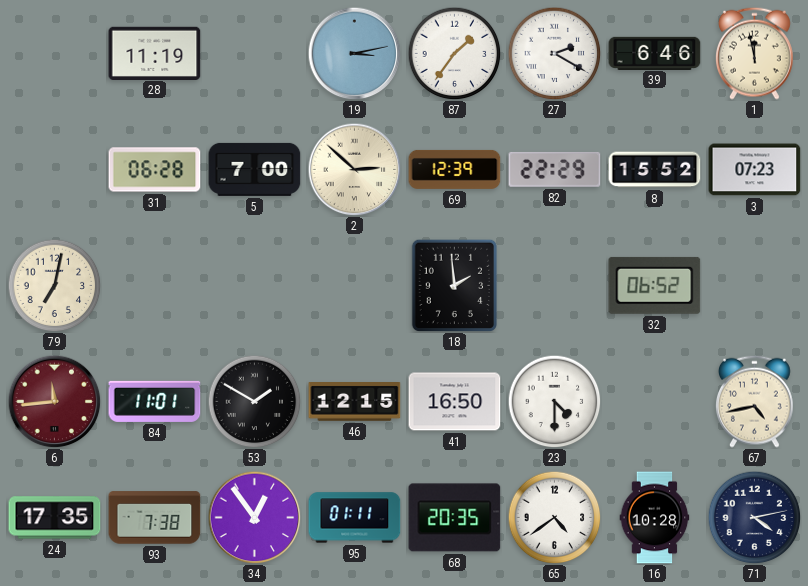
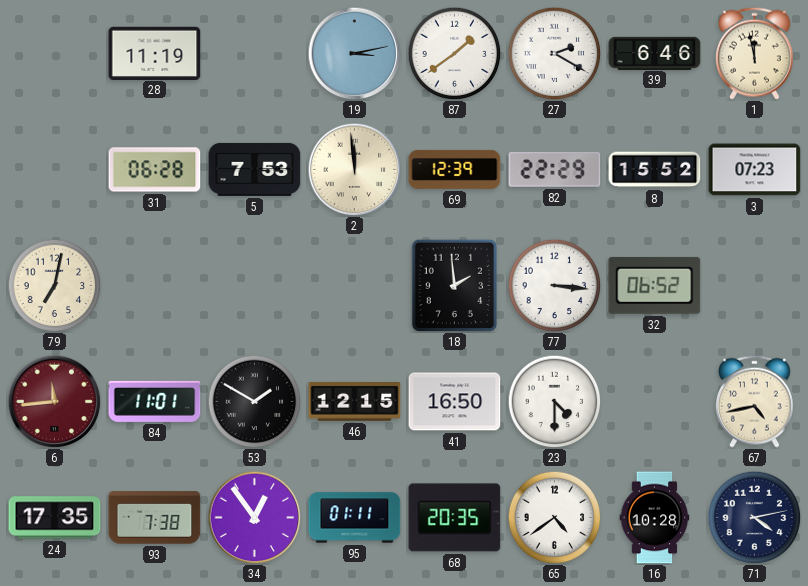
87: 1:36 -> 1:39
5: 7:00 -> 7:53
2: 2:52 -> 11:59
77: none -> 3:16
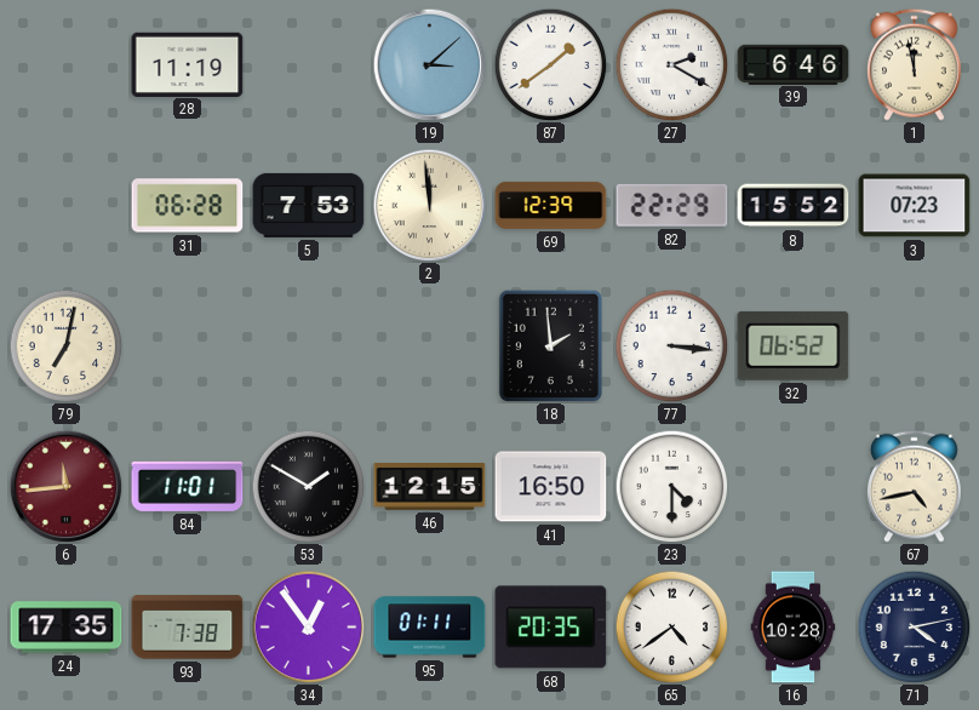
19: 3:13 -> 3:08
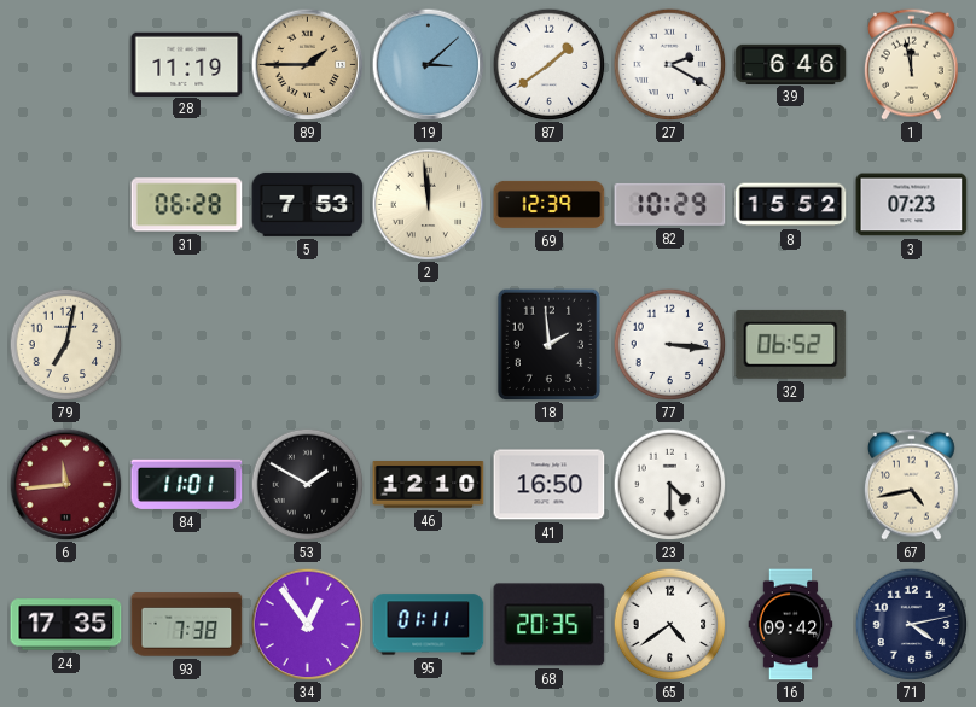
89: none -> 1:45
82: 22:29 -> 10:29
46: 12:15 -> 12:10
16: 10:28 -> 09:42
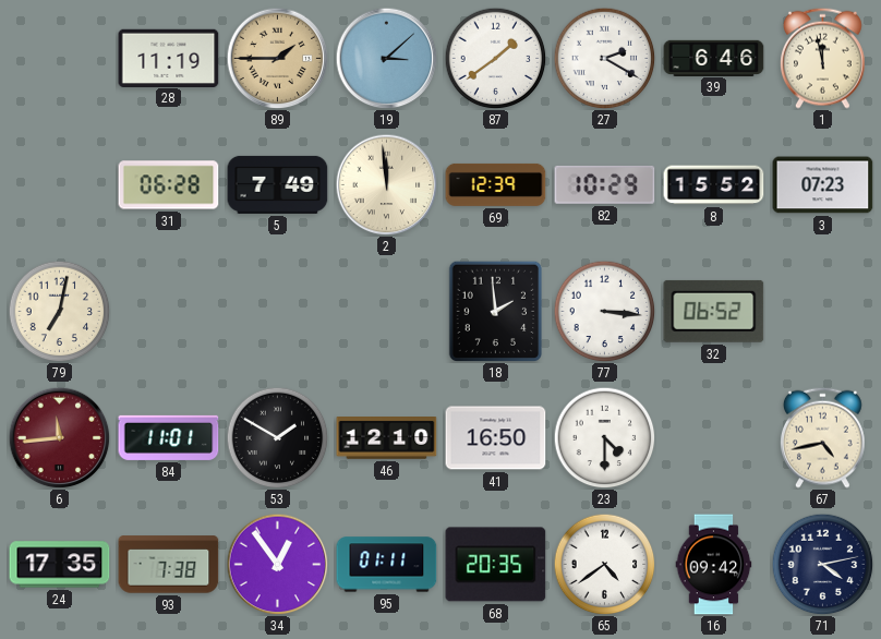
5: 7:53 -> 7:49
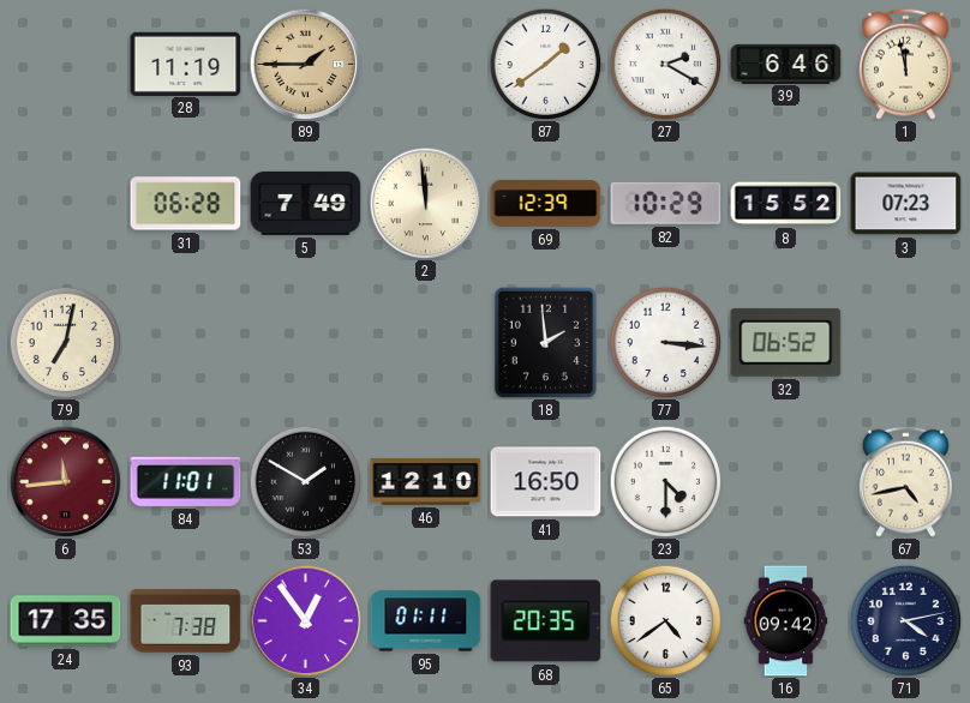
19: 3:08 -> none
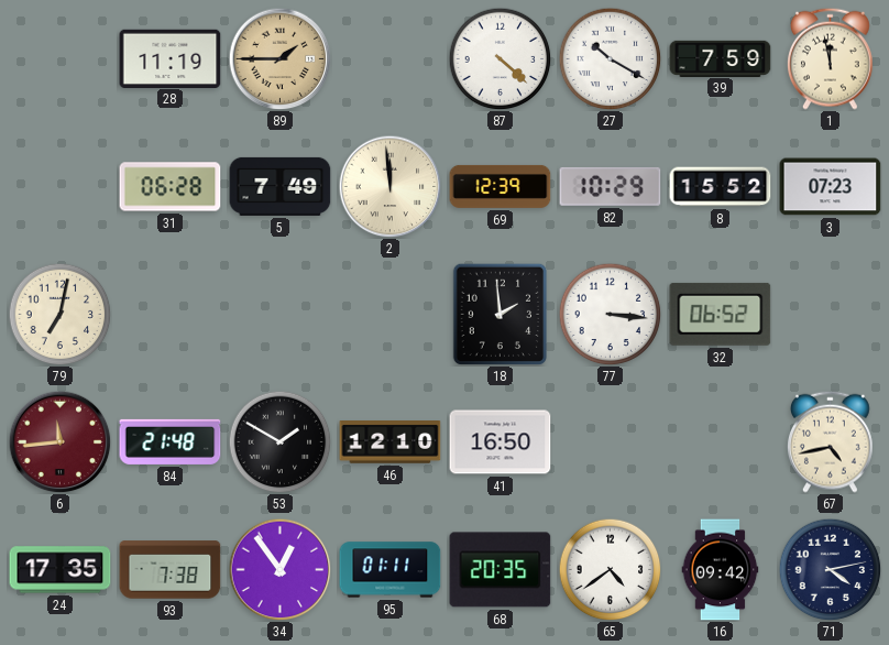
87: 1:39 -> 4:22
27: 2:20 -> 10:20
39: 6:46 -> 7:59
84: 11:01 -> 21:48
23: 4:30 -> none
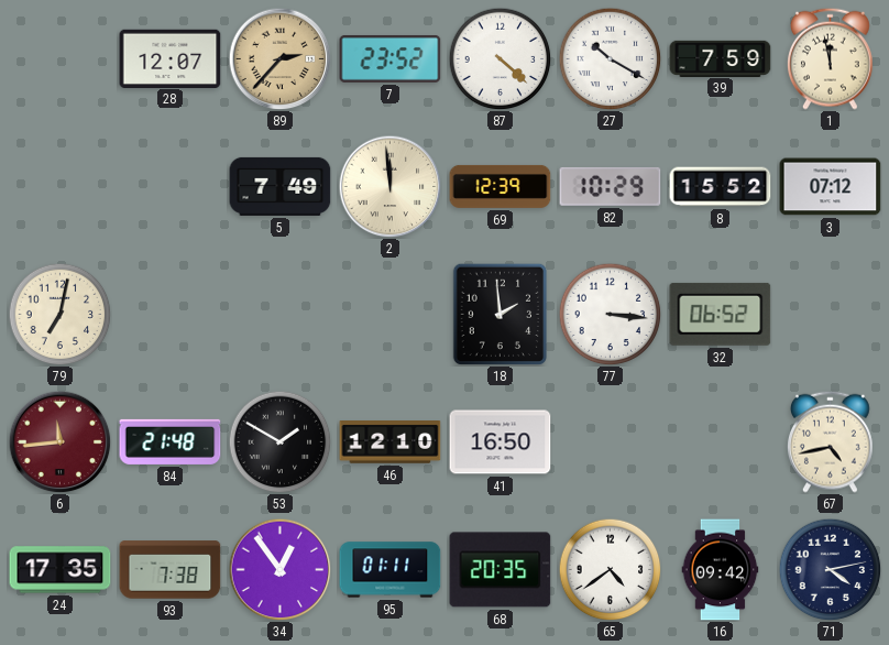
28: 11:19 -> 12:07
89: 1:45 -> 2:37
7: none -> 23:52
31: 06:28 -> none
3: 07:23 -> 07:12
